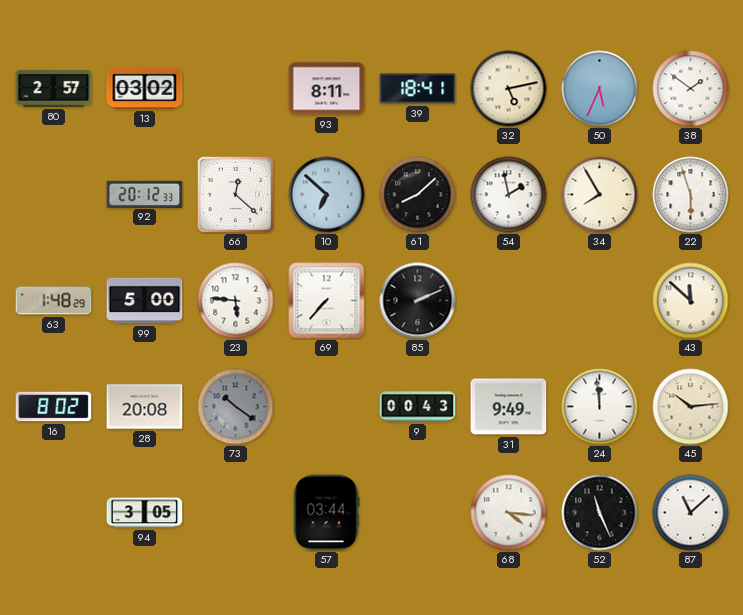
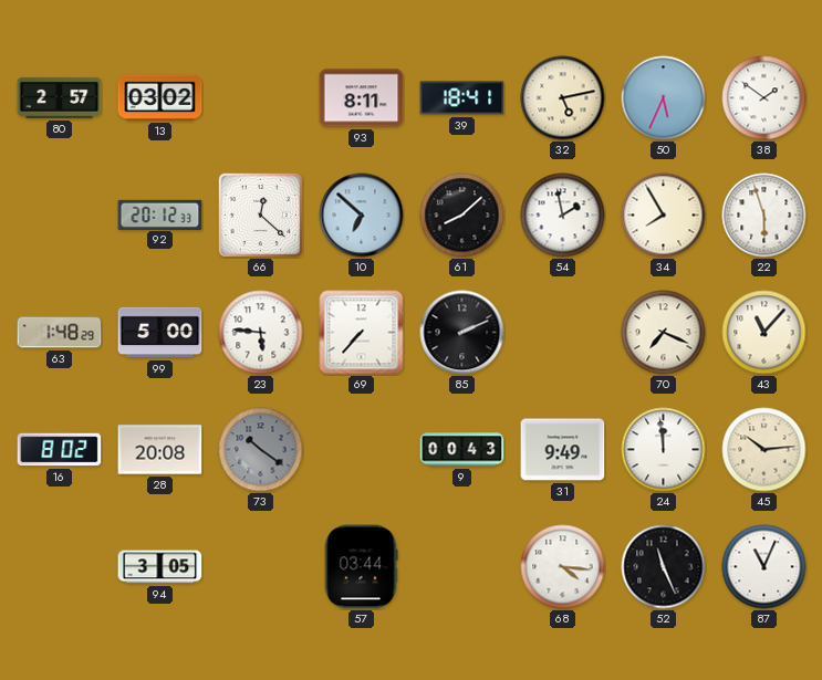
70: none -> 7:19
43: 11:52 -> 11:07
87: 11:08 -> 11:04
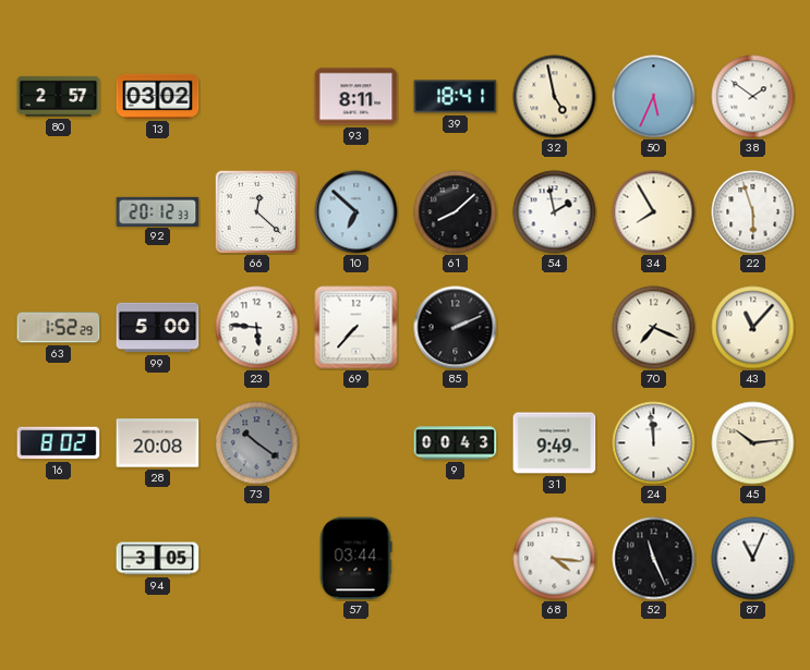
32: 5:13 -> 4:58
63: 1:48 -> 1:52
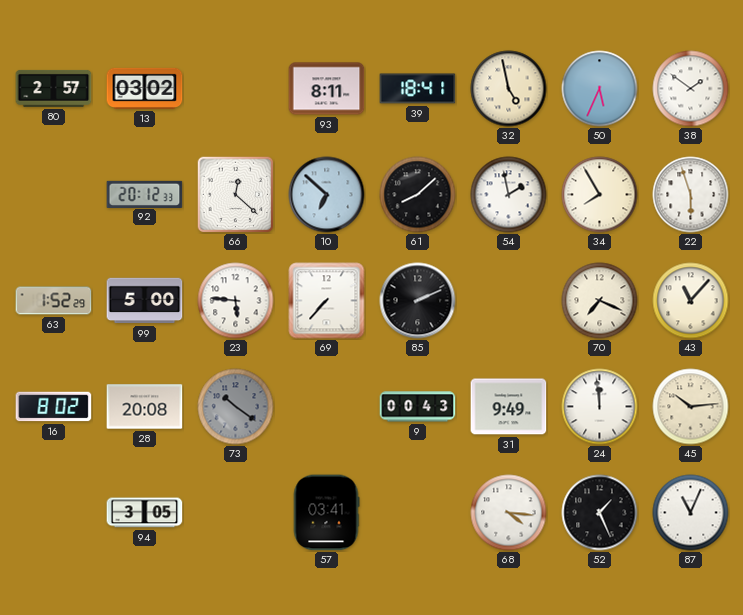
57: 03:44 -> 03:41
52: 11:26 -> 1:26
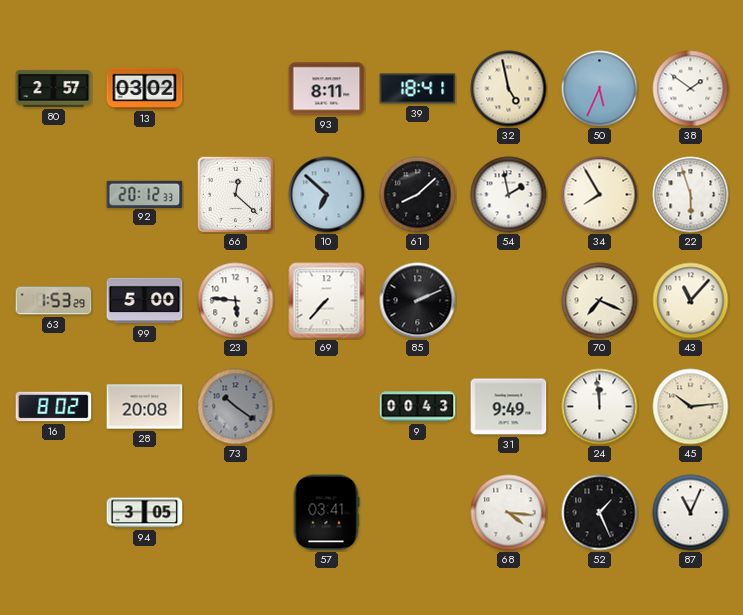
63: 1:52 -> 1:53
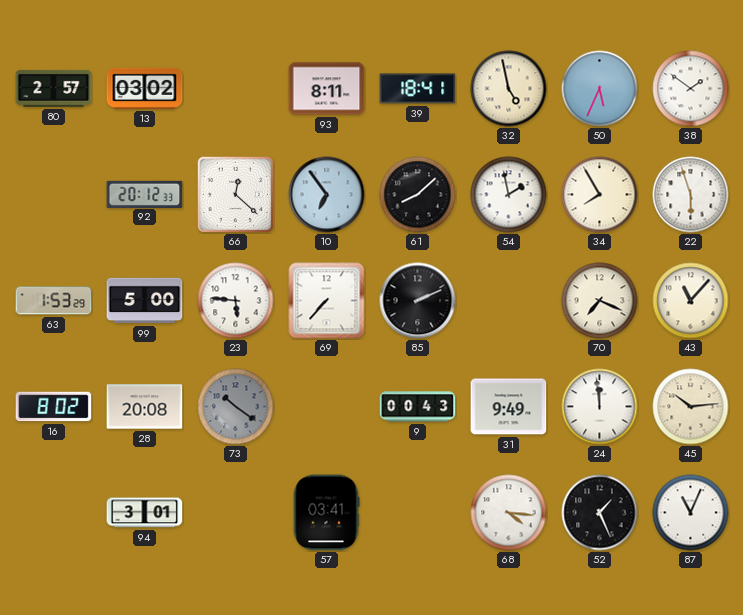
10: 6:52 -> 6:54
94: 3:05 -> 3:01
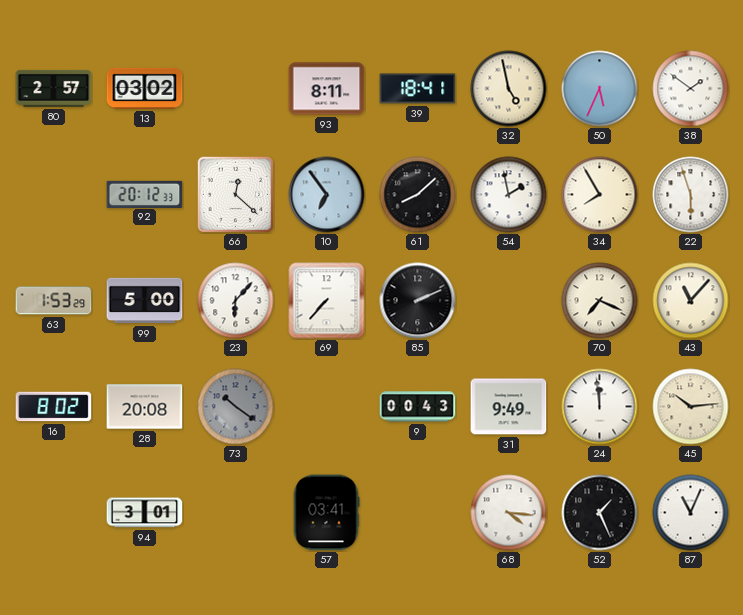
23: 5:46 -> 6:07
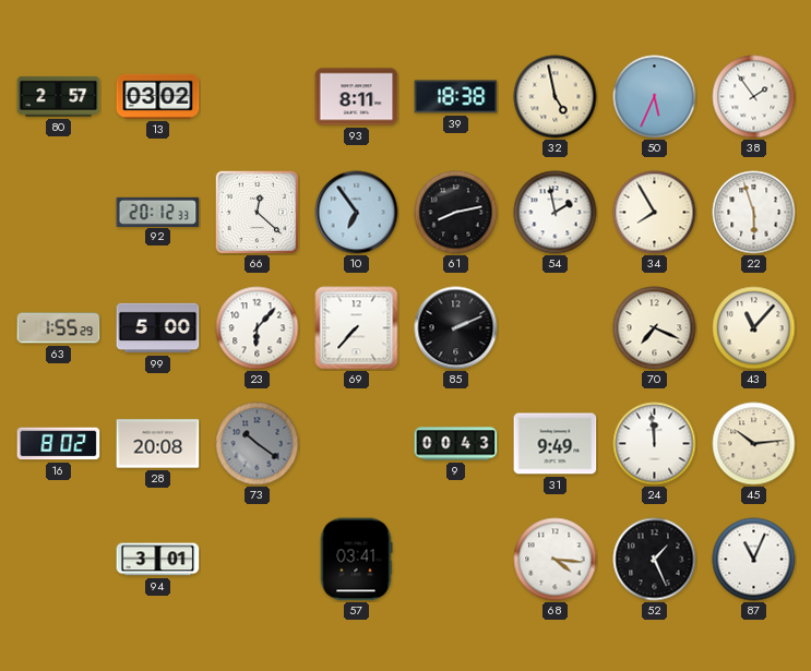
39: 18:41 -> 18:38
38: 1:51 -> 1:54
61: 8:08 -> 8:13
63: 1:53 -> 1:55
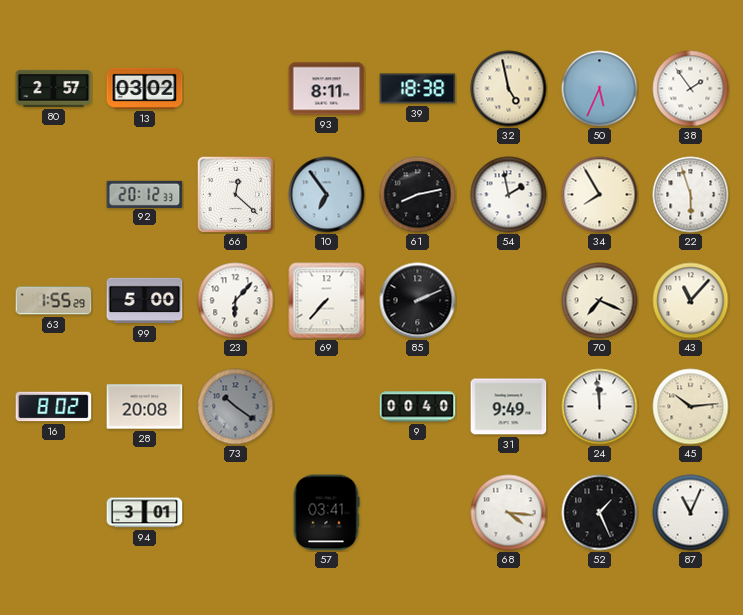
9: 00:43 -> 00:40
